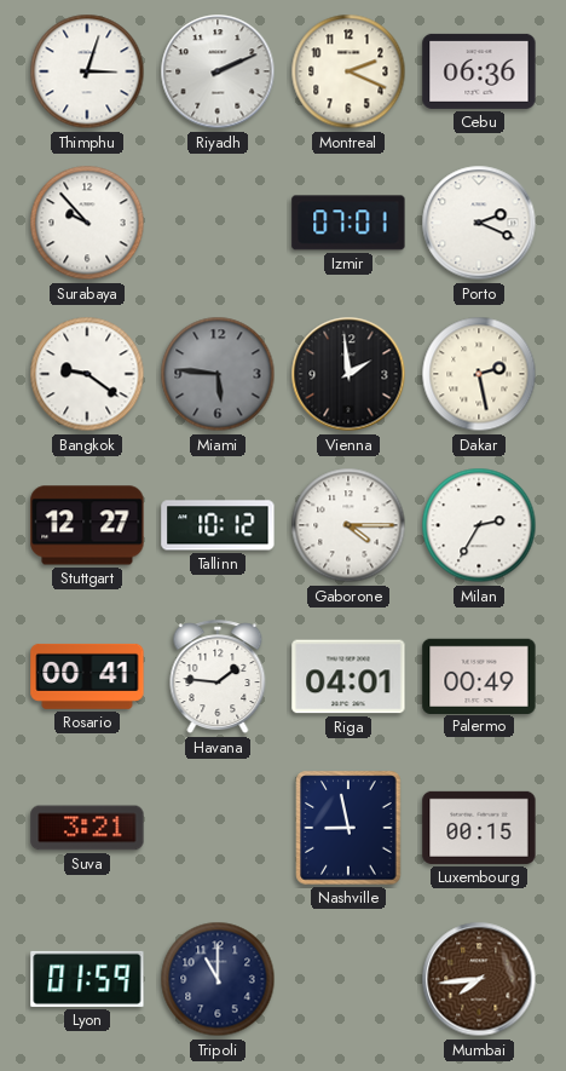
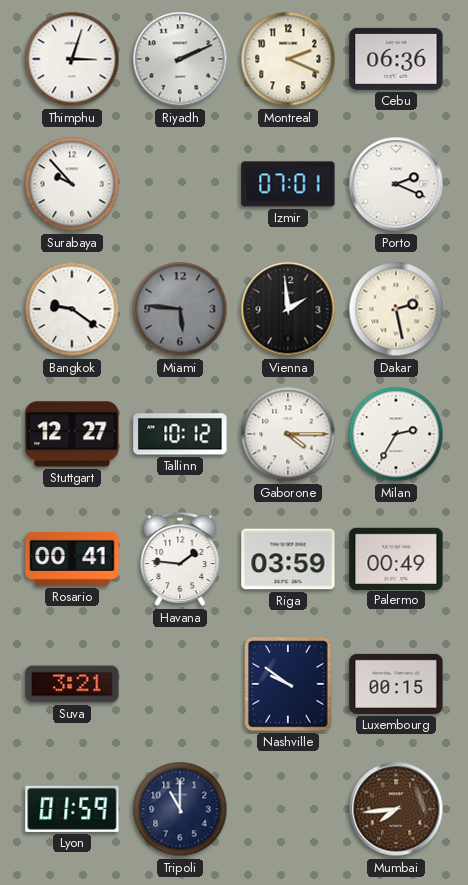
Riga: 04:01 -> 03:59
Nashville: 8:58 -> 9:51
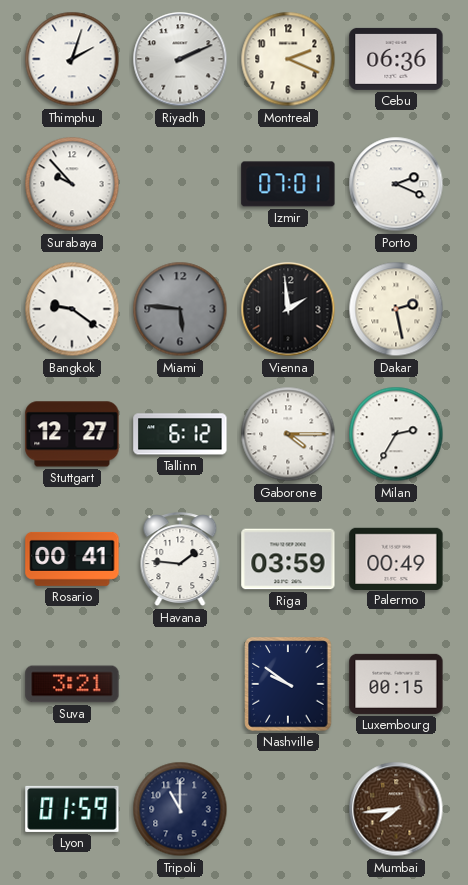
Thimphu: 3:03 -> 2:03
Tallinn: 10:12 -> 6:12
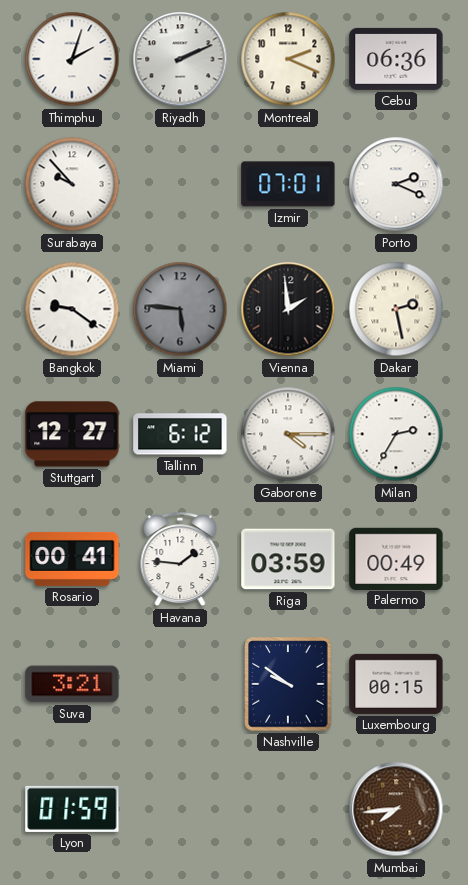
Tripoli: 11:00 -> none
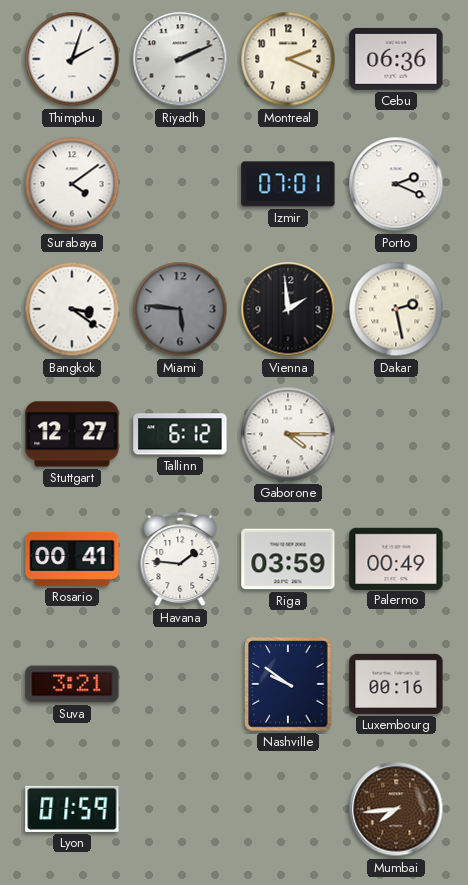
Surabaya: 9:53 -> 4:09
Bangkok: 9:21 -> 3:21
Milan: 2:35 -> none
Luxembourg: 00:15 -> 00:16
